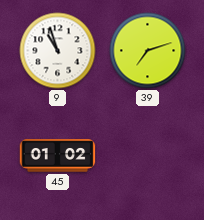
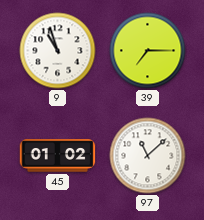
39: 7:12 -> 7:15
97: none -> 11:08
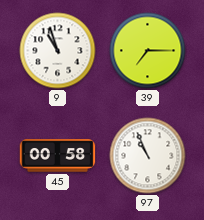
45: 01:02 -> 00:58
97: 11:08 -> 10:56
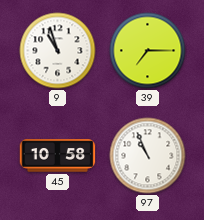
45: 00:58 -> 10:58
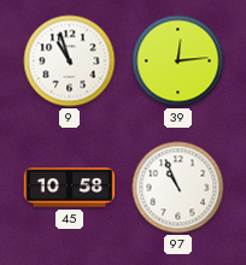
39: 7:15 -> 12:14
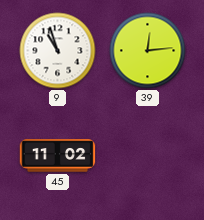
45: 10:58 -> 11:02
97: 10:56 -> none
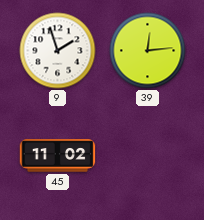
9: 10:57 -> 1:57
